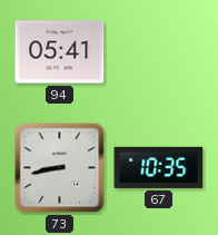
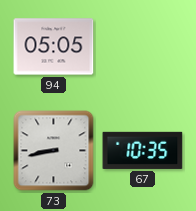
94: 05:41 -> 05:05
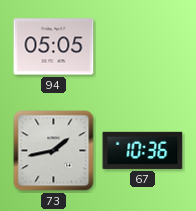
73: 8:43 -> 1:43
67: 10:35 -> 10:36
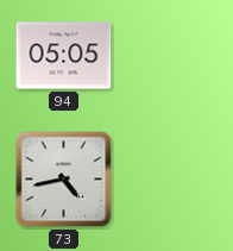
73: 1:43 -> 4:43
67: 10:36 -> none
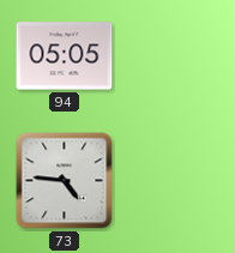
73: 4:43 -> 4:46
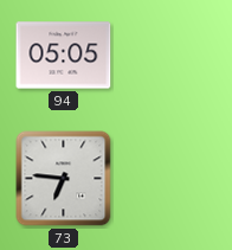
73: 4:46 -> 6:46
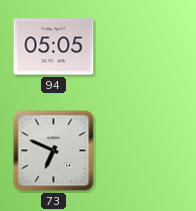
73: 6:46 -> 6:49
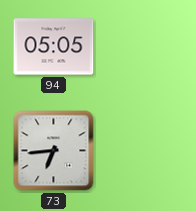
73: 6:49 -> 6:44
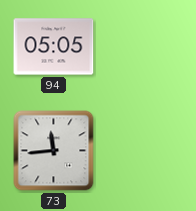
73: 6:44 -> 11:44
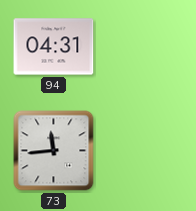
94: 05:05 -> 04:31
